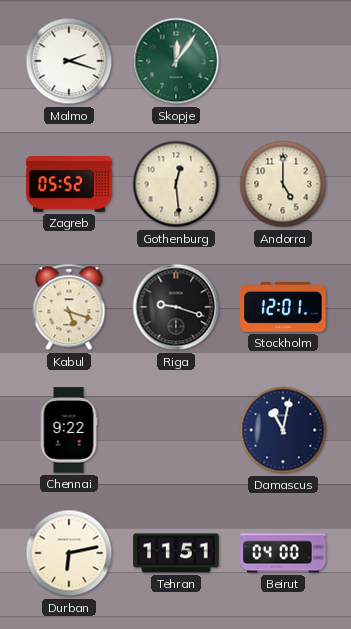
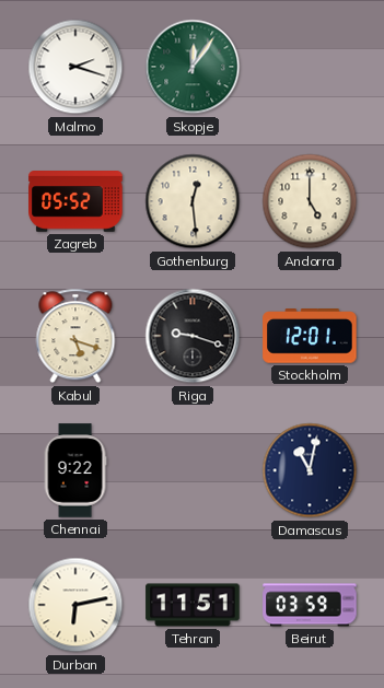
Beirut: 04:00 -> 03:59
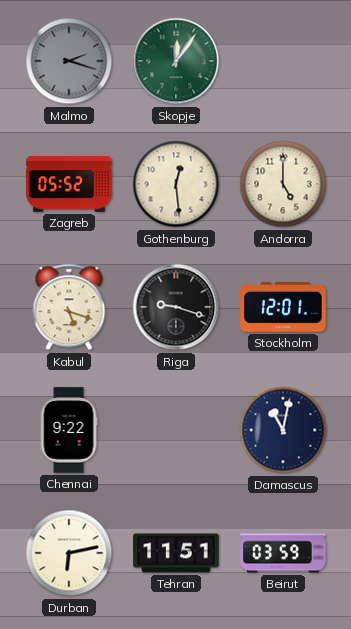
Malmo dial: white -> grey
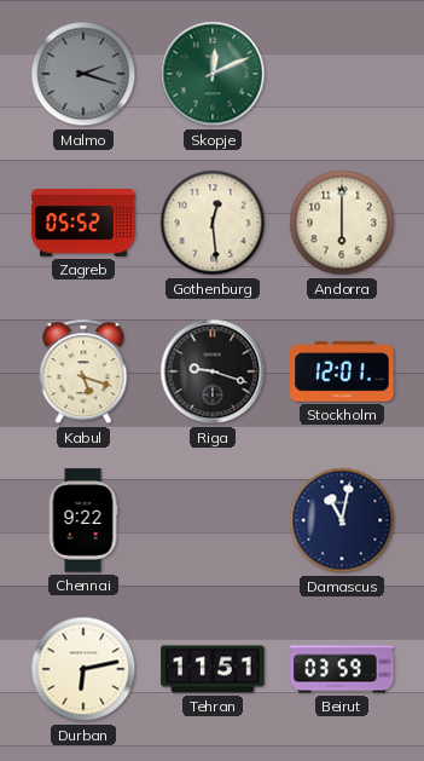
Skopje: 12:06 -> 12:11
Andorra: 5:00 -> 6:00
